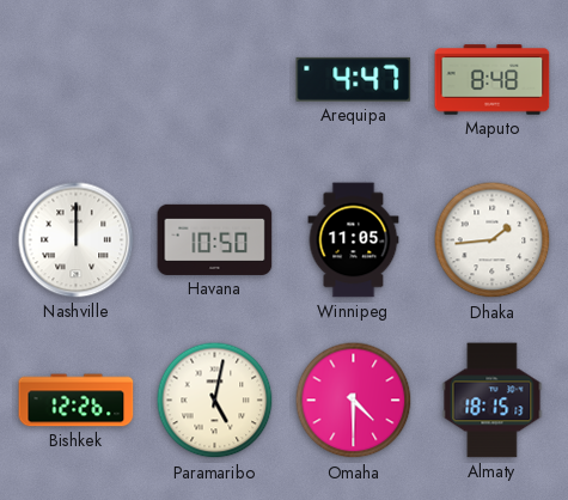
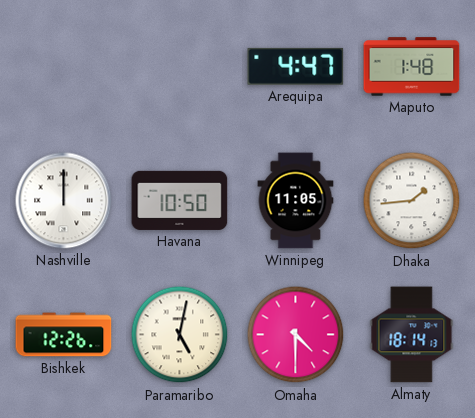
Maputo: 8:48 -> 1:48
Almaty: 18:15 -> 18:14
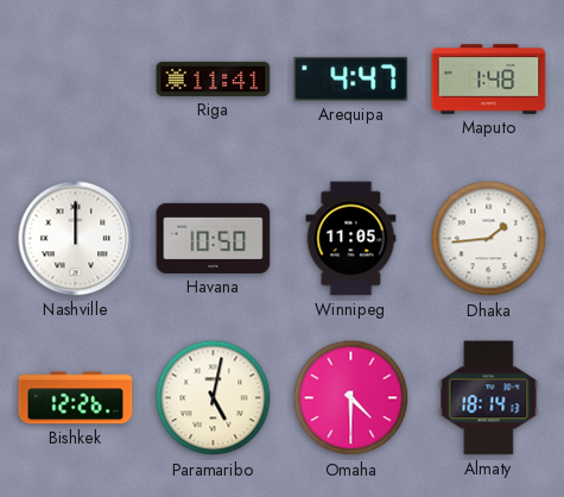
Riga: none -> 11:41
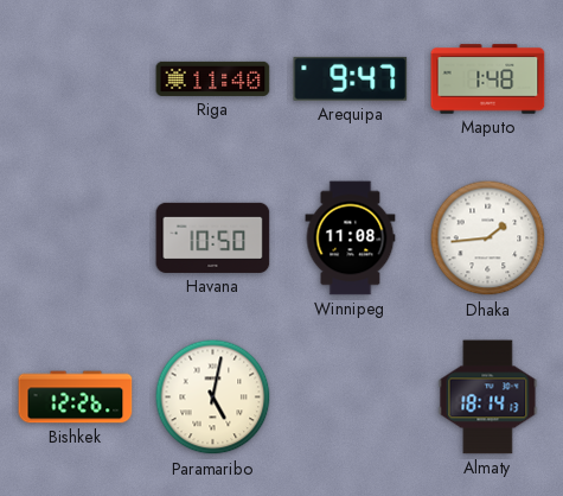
Riga: 11:41 -> 11:40
Arequipa: 4:47 -> 9:47
Nashville: 12:00 -> none
Winnipeg: 11:05 -> 11:08
Omaha: 4:30 -> none
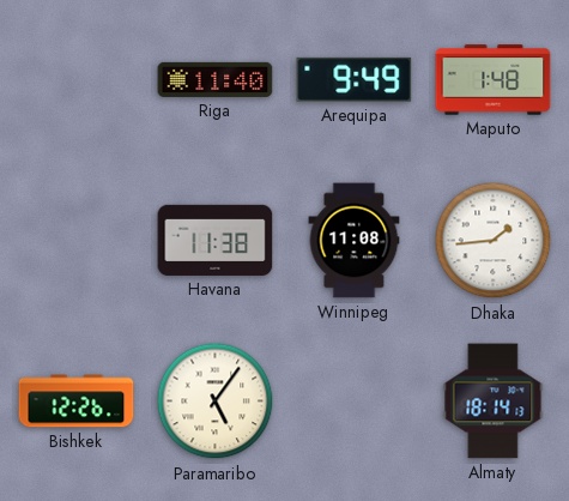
Arequipa: 9:47 -> 9:49
Havana: 10:50 -> 11:38
Paramaribo: 5:02 -> 5:06
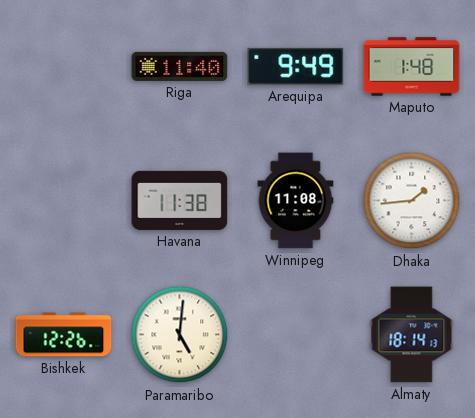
Paramaribo: 5:06 -> 5:01
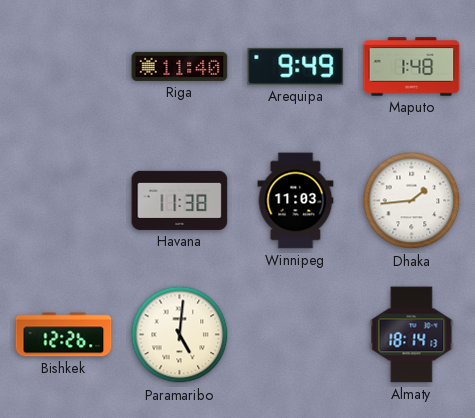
Winnipeg: 11:08 -> 11:03
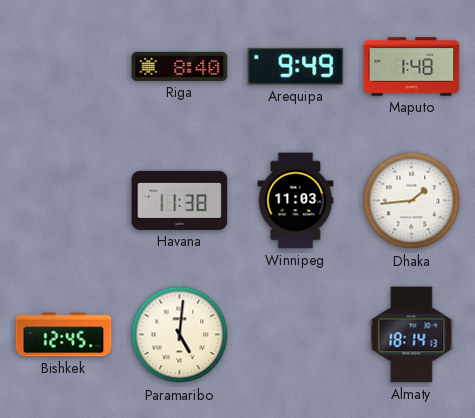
Riga: 11:40 -> 8:40
Bishkek: 12:26 -> 12:45
